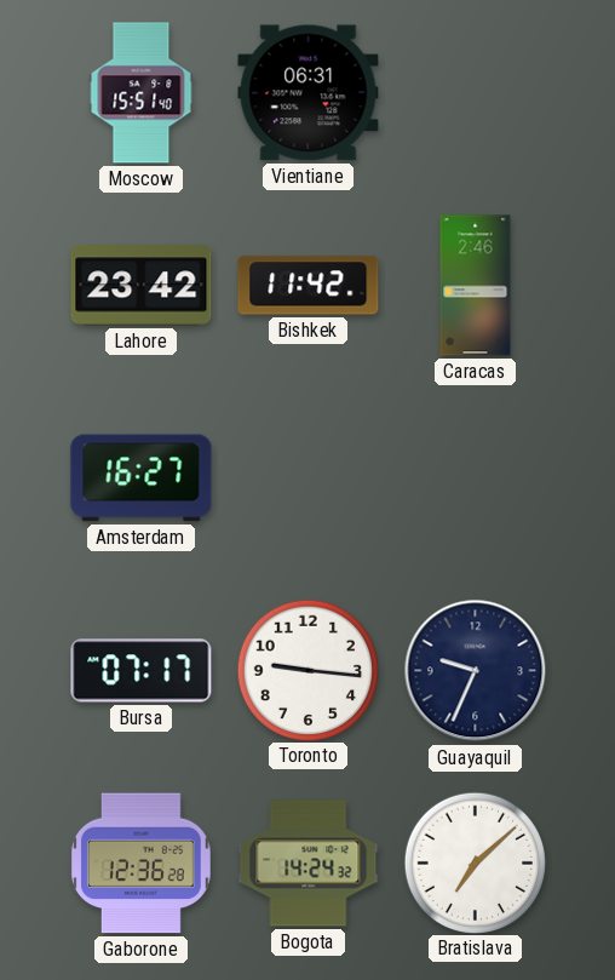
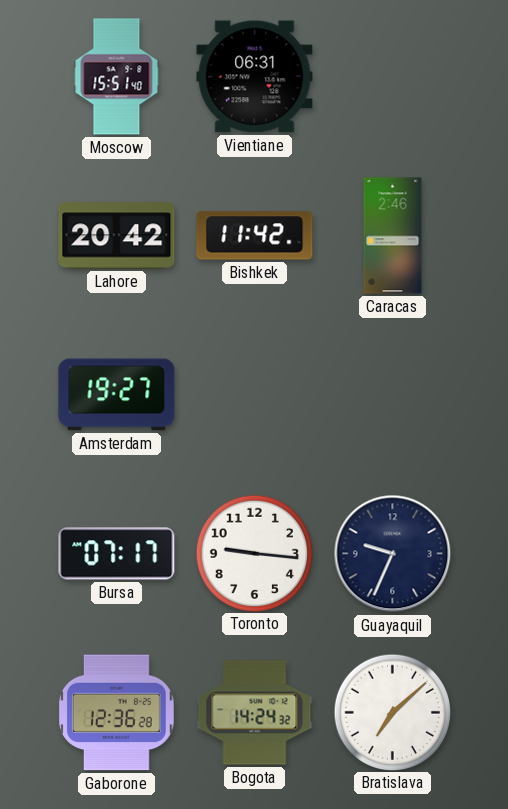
Lahore: 23:42 -> 20:42
Amsterdam: 16:27 -> 19:27
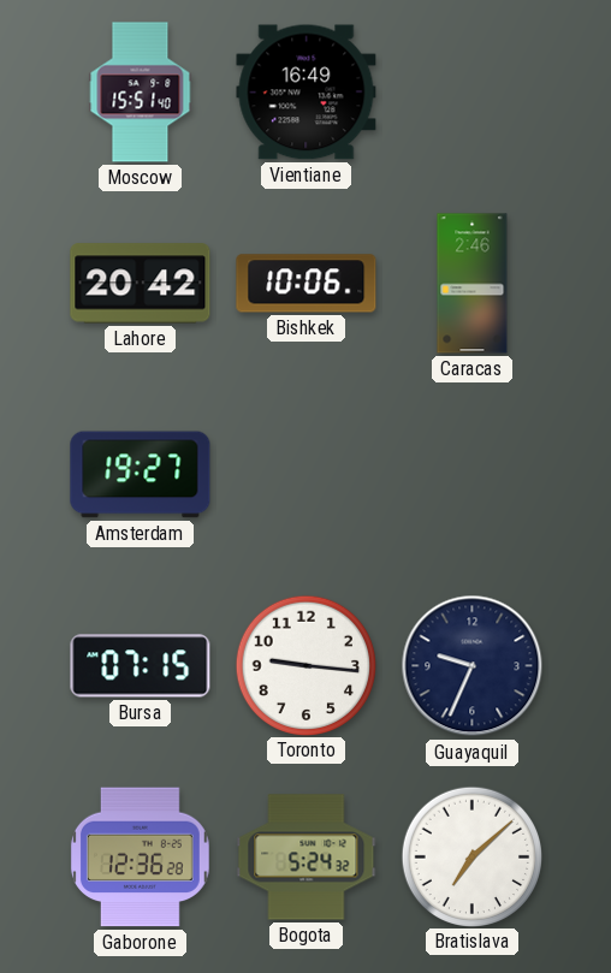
Vientiane: 06:31 -> 16:49
Bishkek: 11:42 -> 10:06
Bursa: 07:17 -> 07:15
Bogota: 14:24 -> 5:24
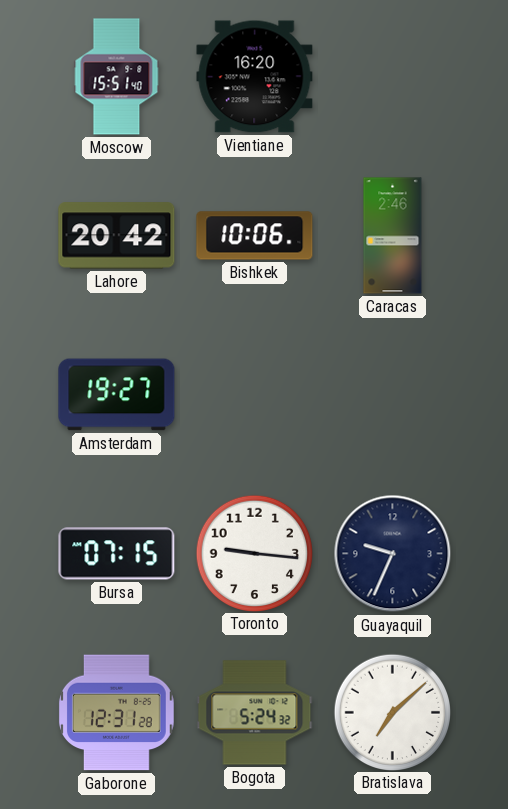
Vientiane: 16:49 -> 16:20
Gaborone: 12:36 -> 12:31
